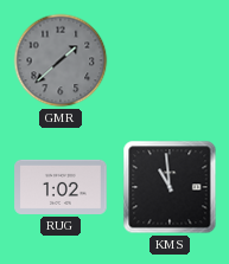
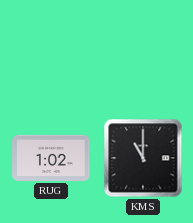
GMR: 1:38 -> none
KMS: 10:59 -> 11:00
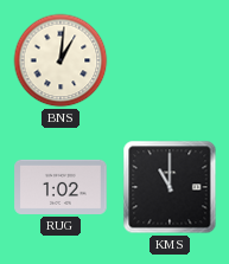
BNS: none -> 1:01
